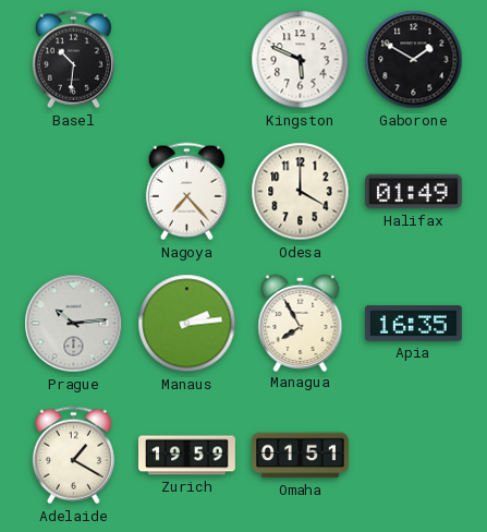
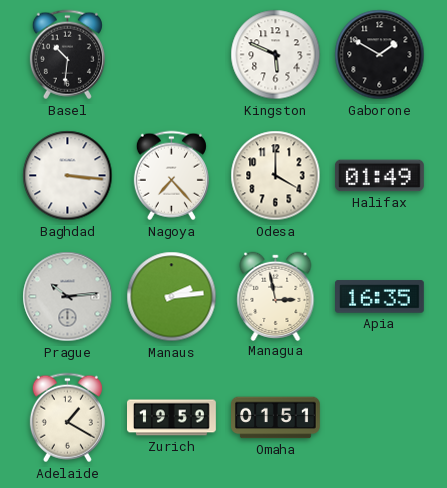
Baghdad: none -> 3:16
Managua: 7:55 -> 2:58
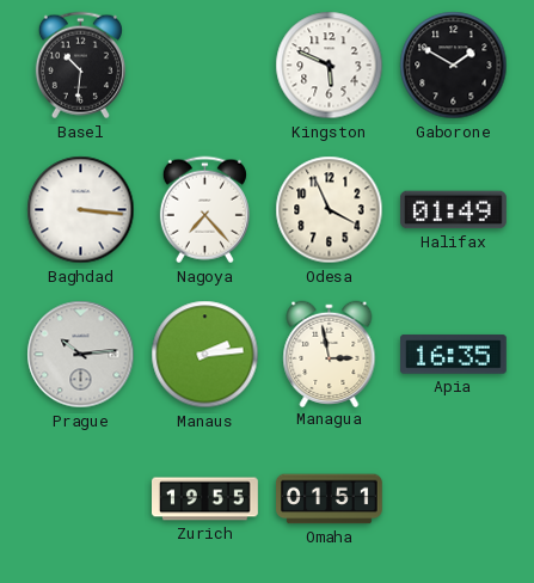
Odesa: 4:00 -> 3:56
Adelaide: 1:20 -> none
Zurich: 19:59 -> 19:55
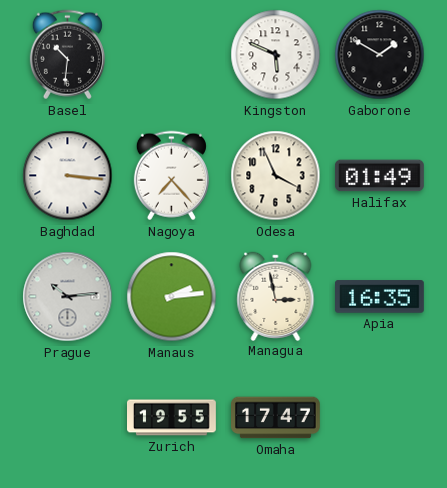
Omaha: 01:51 -> 17:47
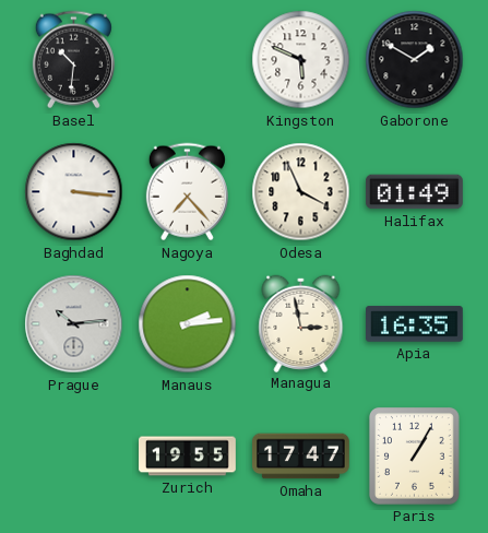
Paris: none -> 1:05
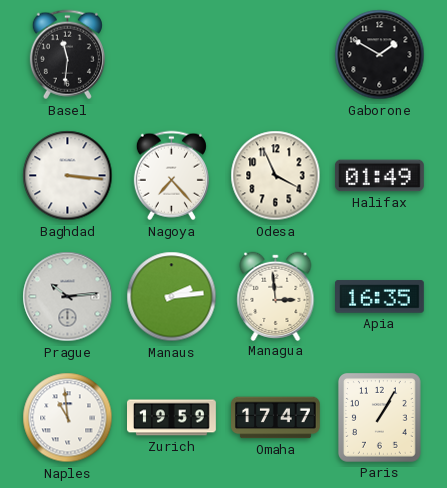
Basel: 10:31 -> 11:31
Kingston: 5:49 -> none
Managua: 2:58 -> 2:59
Naples: none -> 10:59
Zurich: 19:55 -> 19:59
